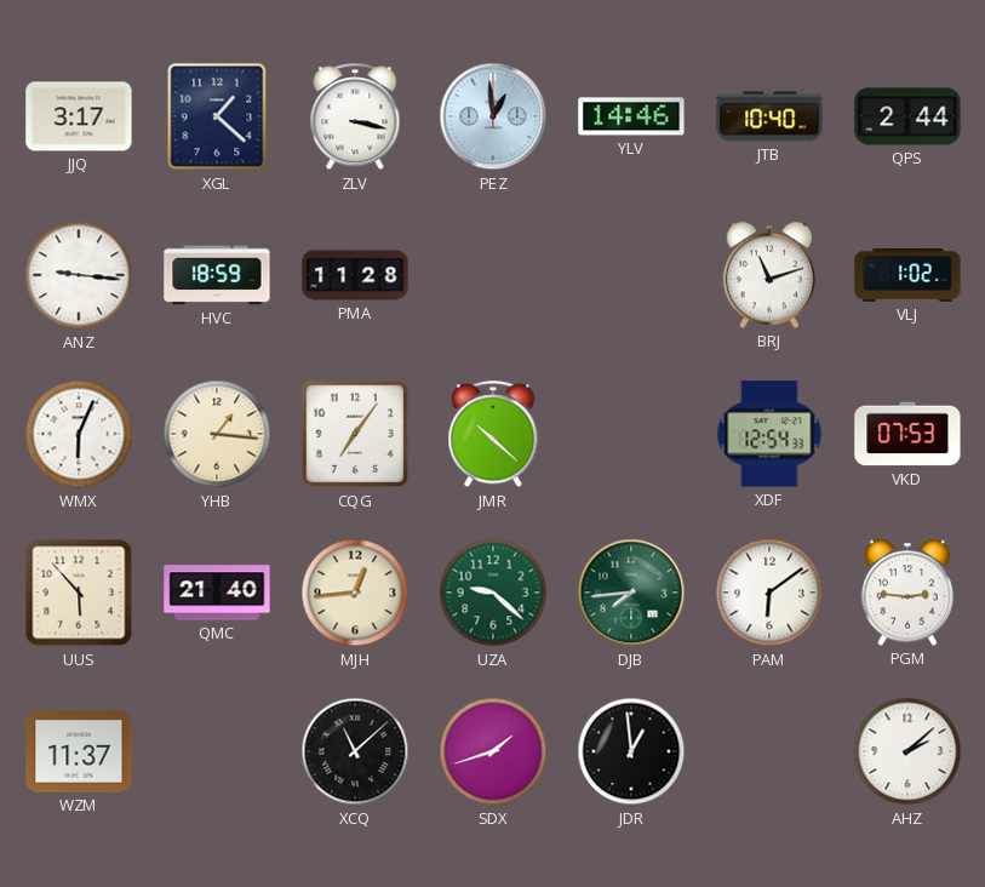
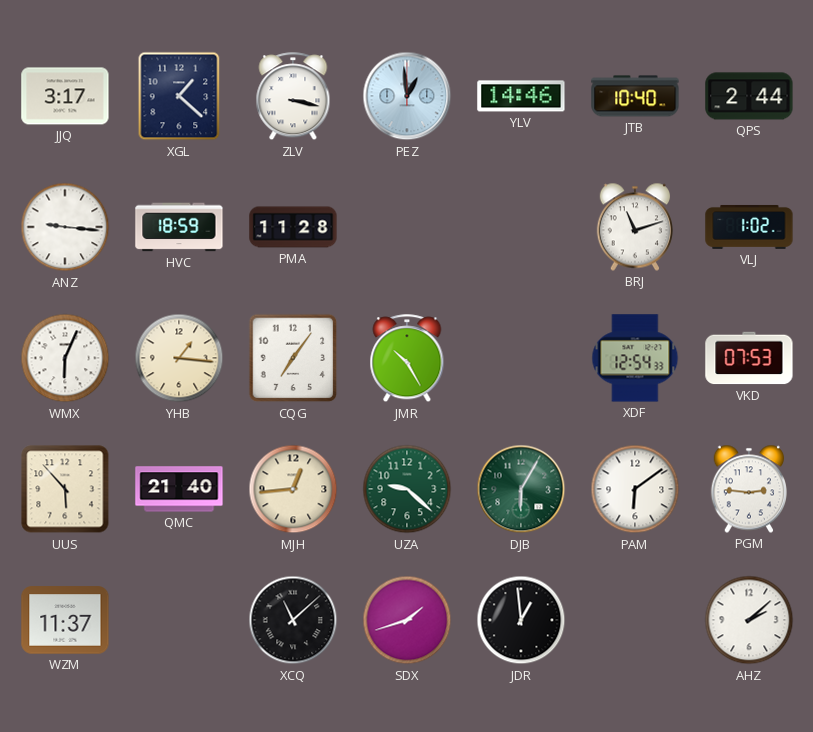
JMR: 10:22 -> 10:25
DJB: 7:44 -> 6:05
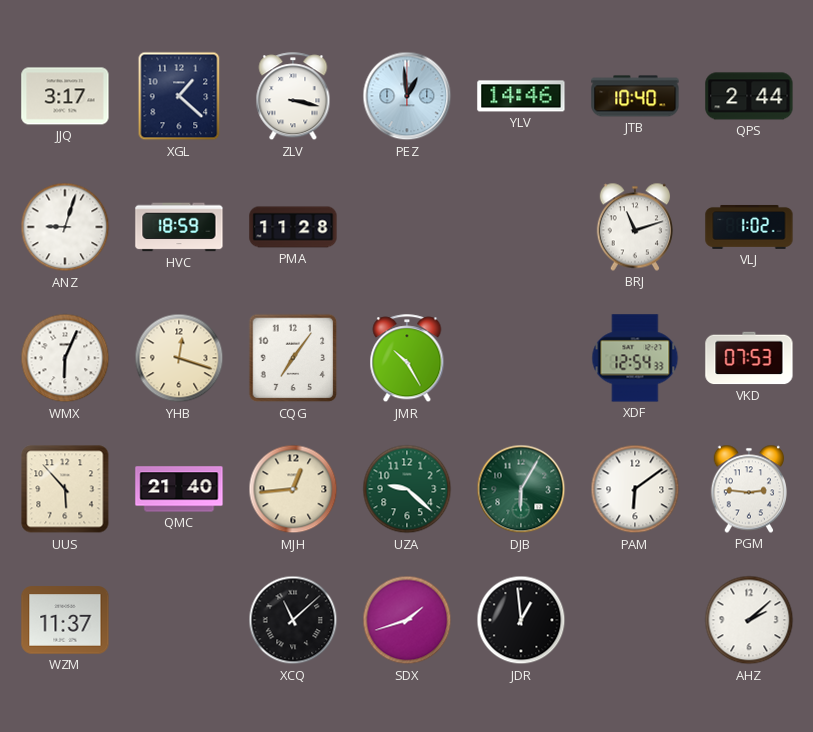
ANZ: 9:16 -> 9:03
YHB: 1:16 -> 12:18
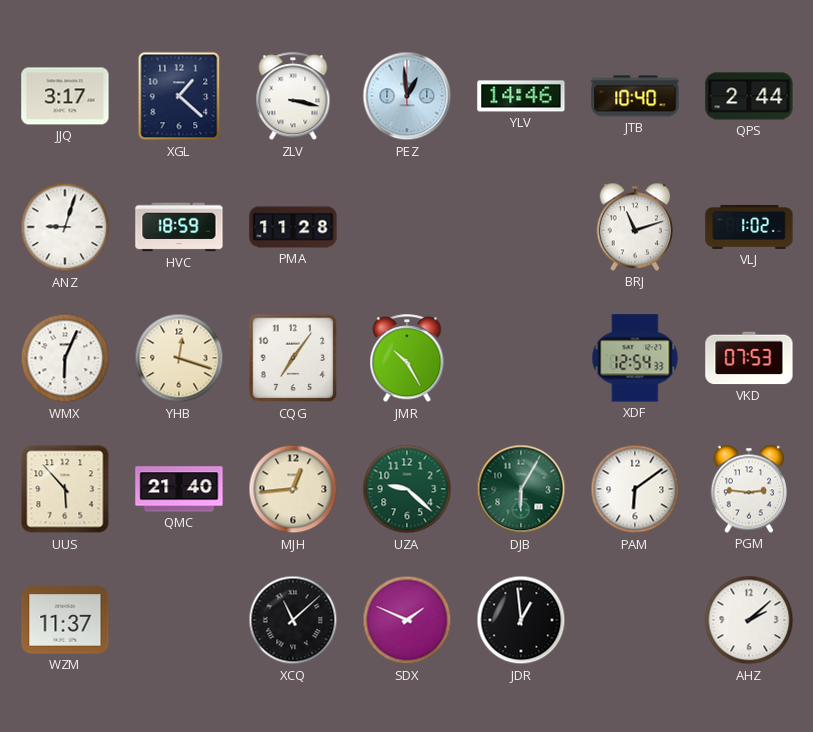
SDX: 1:42 -> 1:49
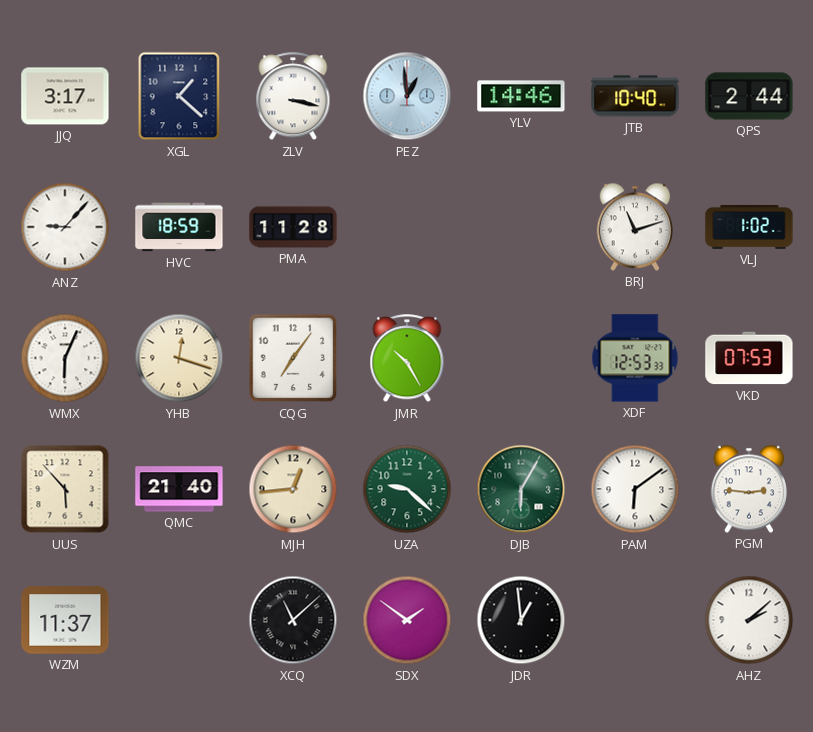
ANZ: 9:03 -> 9:07
XDF: 12:54 -> 12:53
SDX: 1:49 -> 1:51
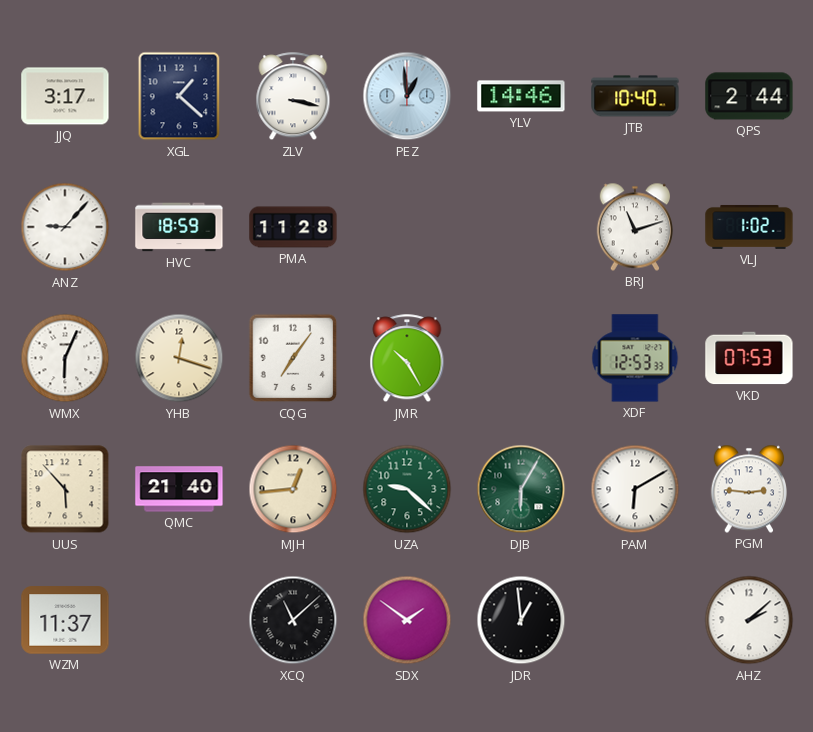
PAM: 6:09 -> 6:10
